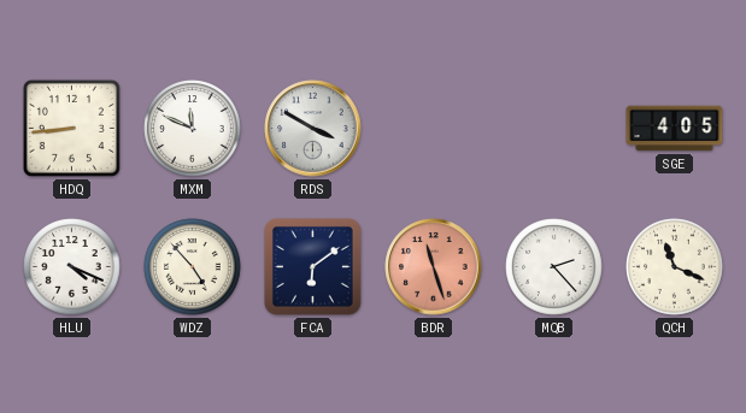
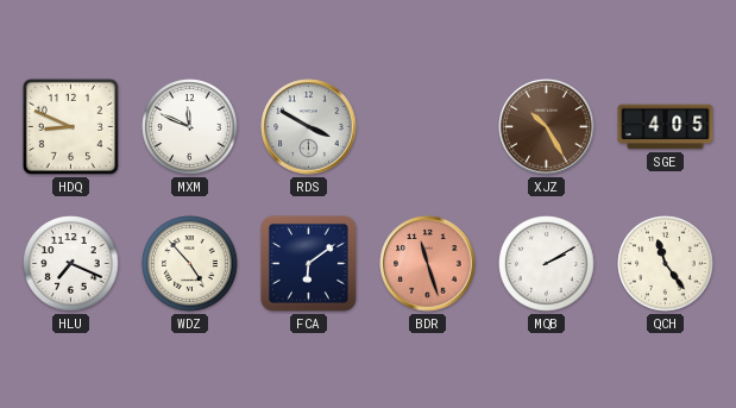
HDQ: 8:44 -> 8:49
XJZ: none -> 10:25
HLU: 4:19 -> 7:19
MQB: 2:23 -> 2:10
QCH: 11:19 -> 11:24
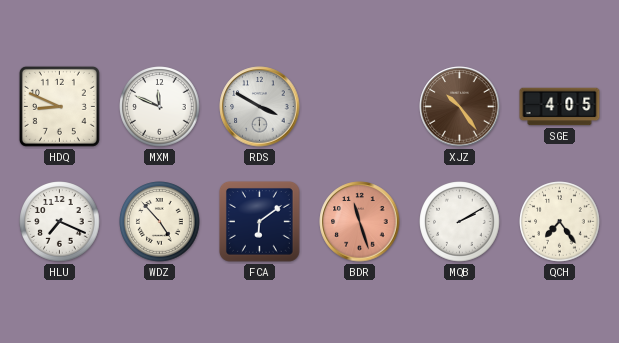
XJZ: 10:25 -> 10:24
QCH: 11:24 -> 7:24
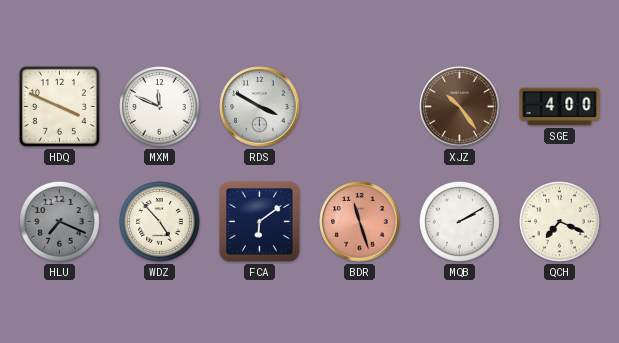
HDQ: 8:49 -> 3:49
SGE: 4:05 -> 4:00
HLU dial: white -> grey
QCH: 7:24 -> 7:19
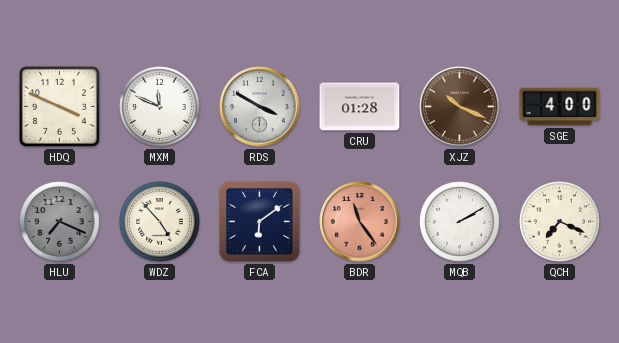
CRU: none -> 01:28
XJZ: 10:24 -> 10:19
BDR: 11:27 -> 11:24
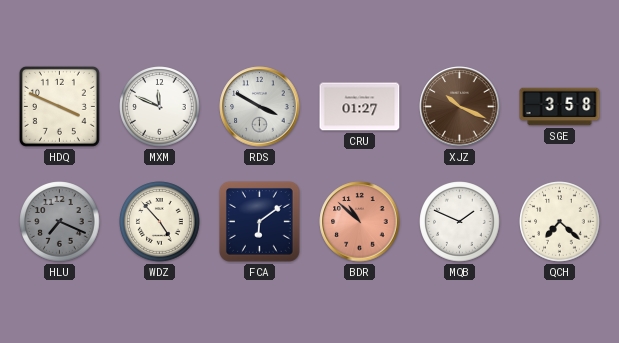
CRU: 01:28 -> 01:27
SGE: 4:00 -> 3:58
BDR: 11:24 -> 10:52
MQB: 2:10 -> 1:49
QCH: 7:19 -> 7:22
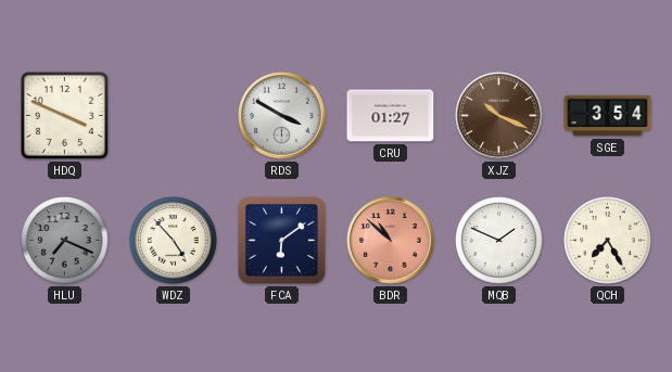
MXM: 11:49 -> none
SGE: 3:58 -> 3:54
QCH: 7:22 -> 7:25
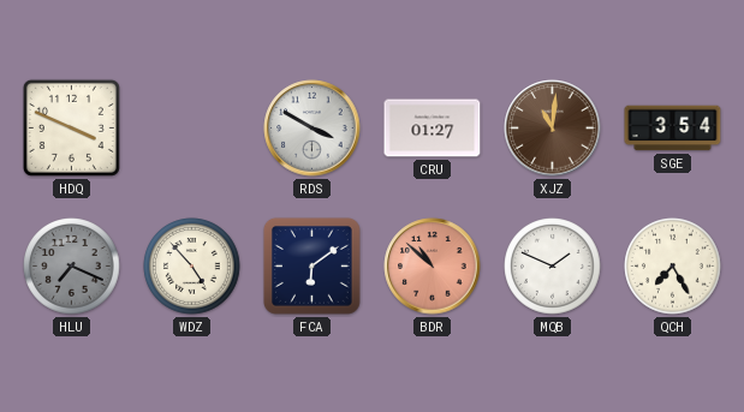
XJZ: 10:19 -> 11:01
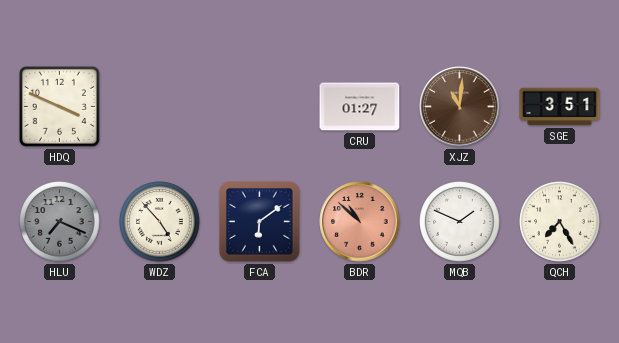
RDS: 3:50 -> none
SGE: 3:54 -> 3:51
